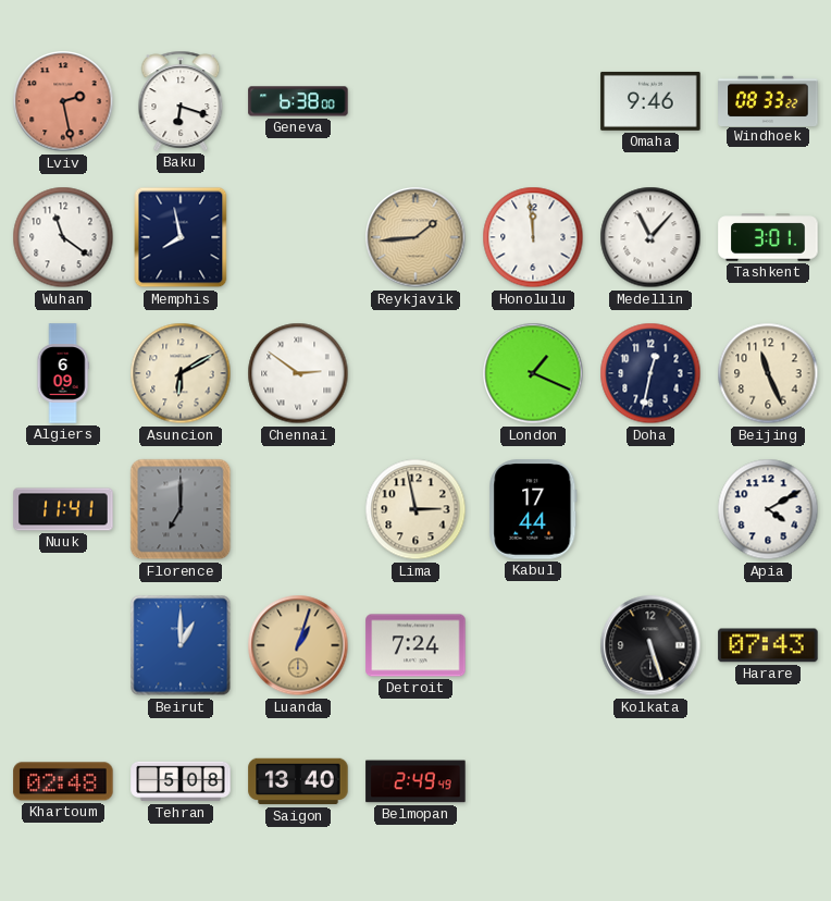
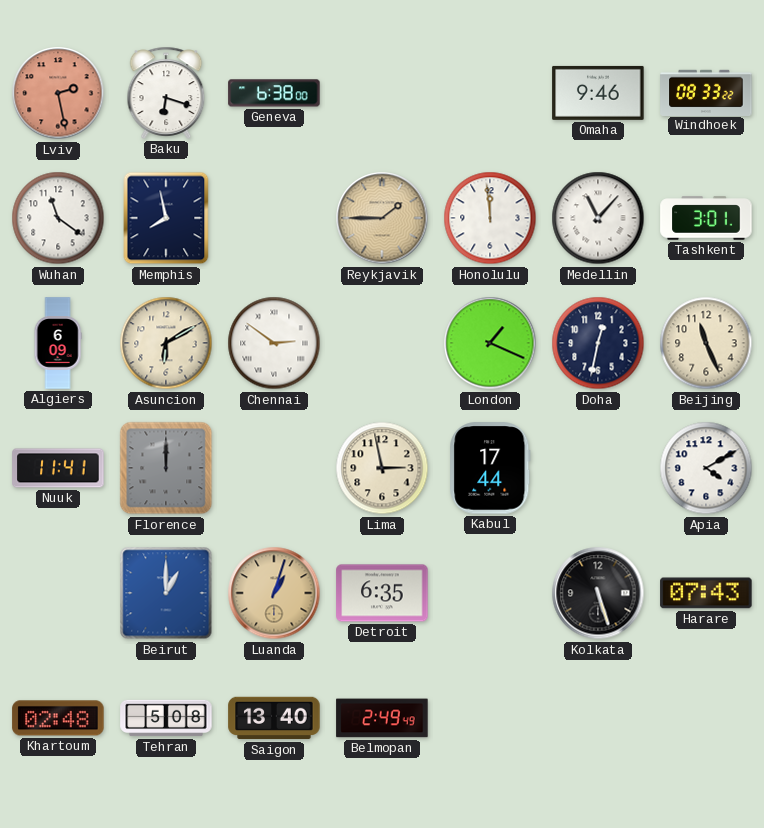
Reykjavik: 1:44 -> 1:45
Florence: 7:00 -> 12:00
Detroit: 7:24 -> 6:35
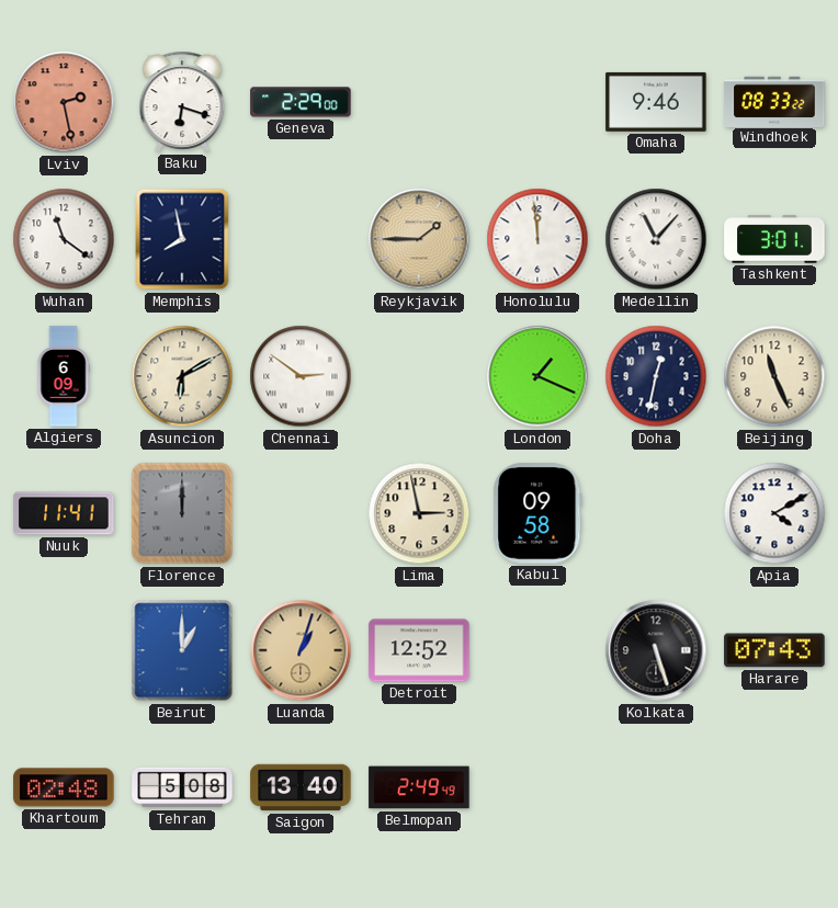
Geneva: 6:38 -> 2:29
Kabul: 17:44 -> 09:58
Detroit: 6:35 -> 12:52
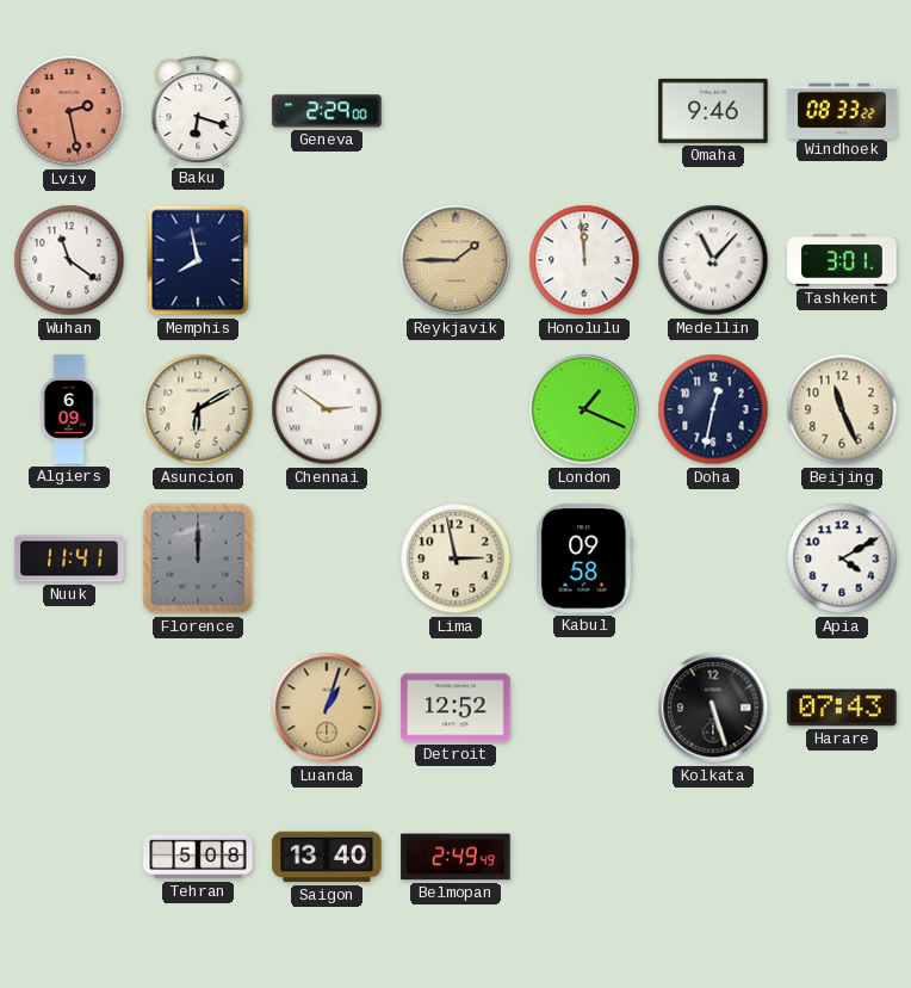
Beirut: 1:00 -> none
Khartoum: 02:48 -> none
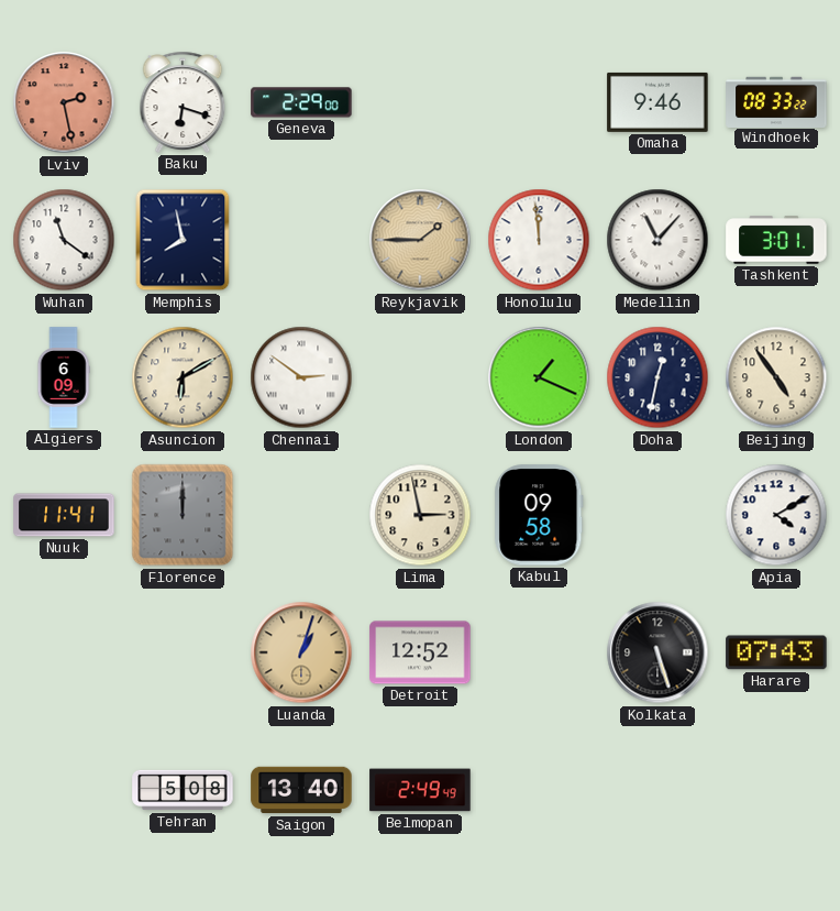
Beijing: 11:26 -> 4:54
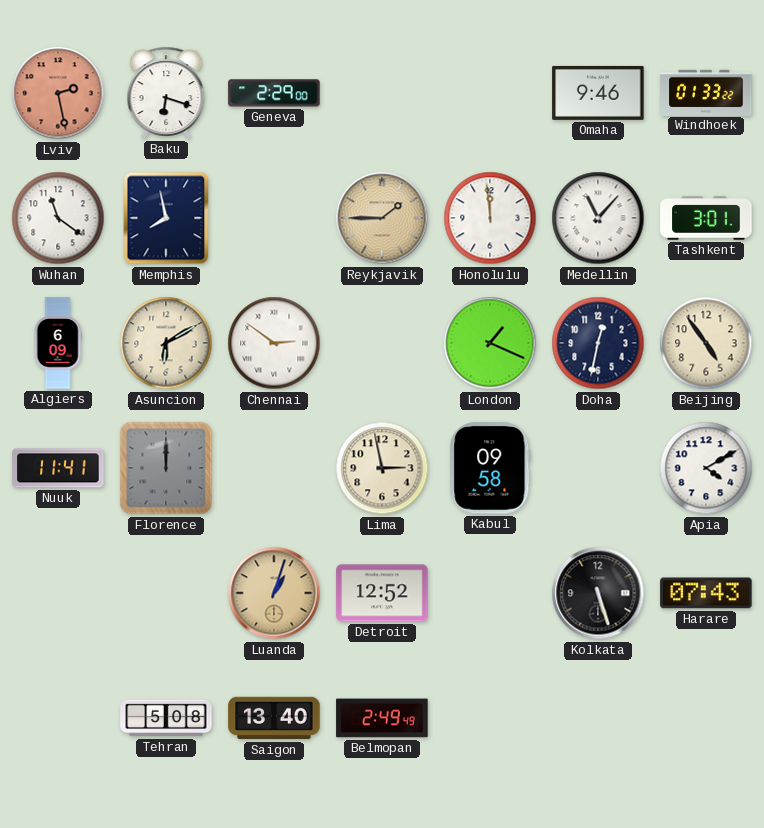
Windhoek: 08:33 -> 01:33
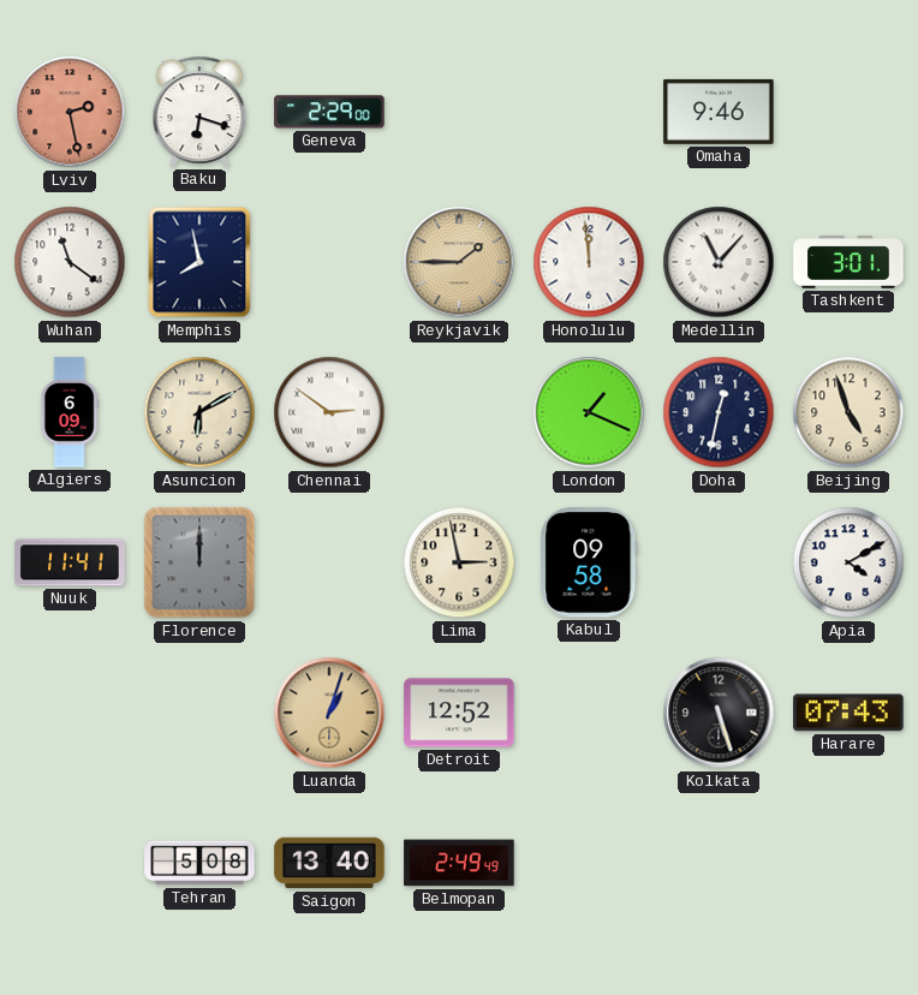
Windhoek: 01:33 -> none
Beijing: 4:54 -> 4:57
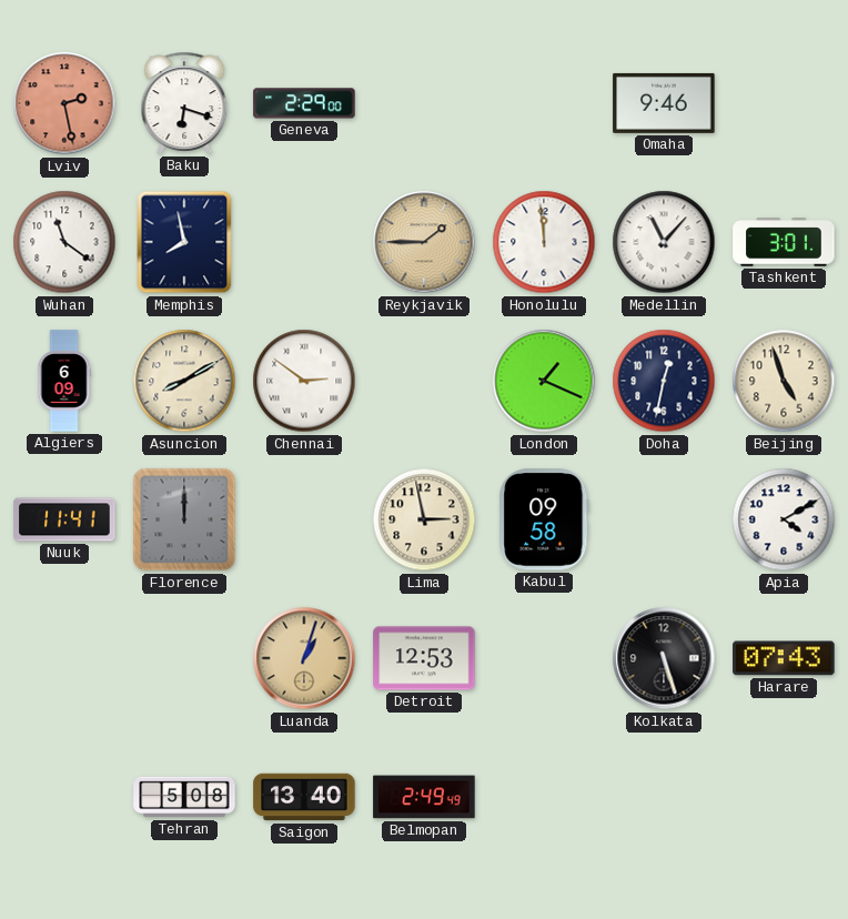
Asuncion: 6:10 -> 8:10
Detroit: 12:52 -> 12:53
